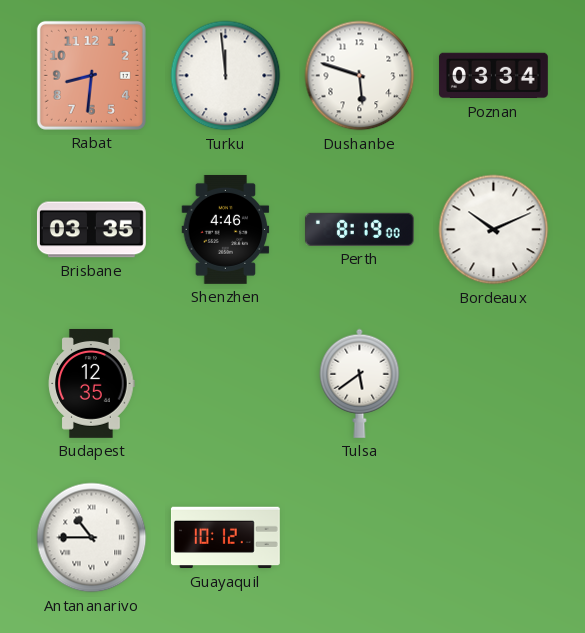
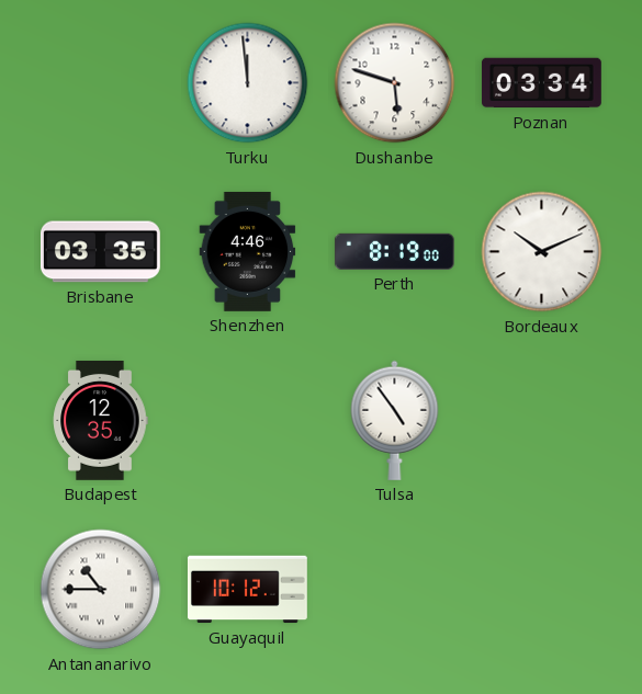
Rabat: 8:31 -> none
Tulsa: 5:39 -> 4:54
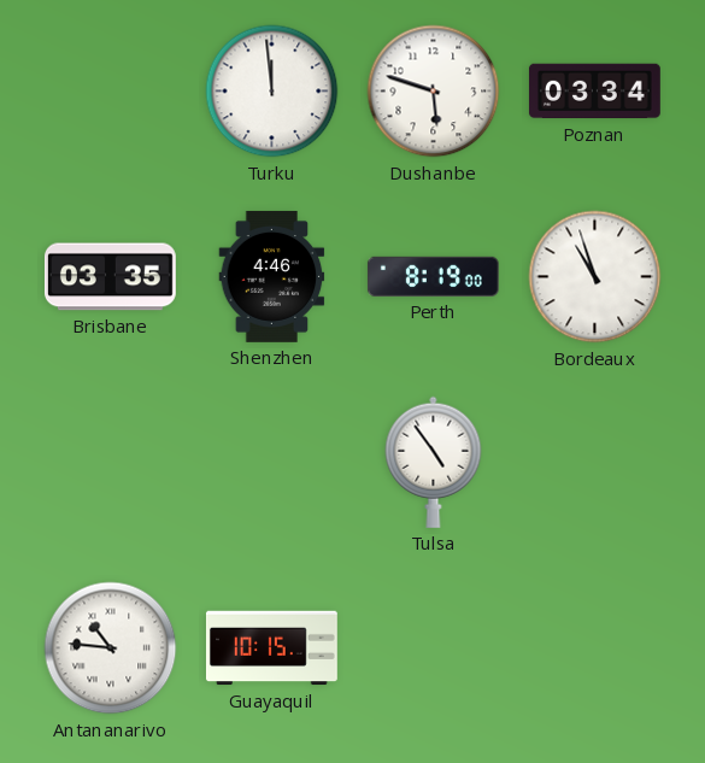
Bordeaux: 10:11 -> 10:57
Budapest: 12:35 -> none
Antananarivo: 10:45 -> 10:46
Guayaquil: 10:12 -> 10:15
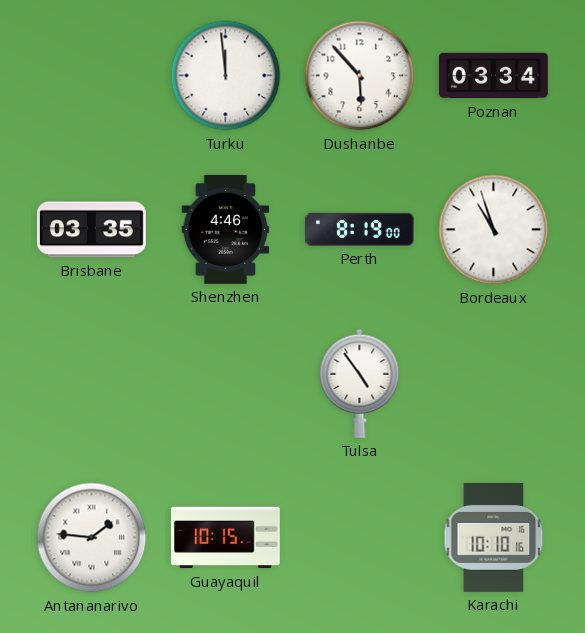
Dushanbe: 5:48 -> 5:53
Antananarivo: 10:46 -> 1:46
Karachi: none -> 10:10
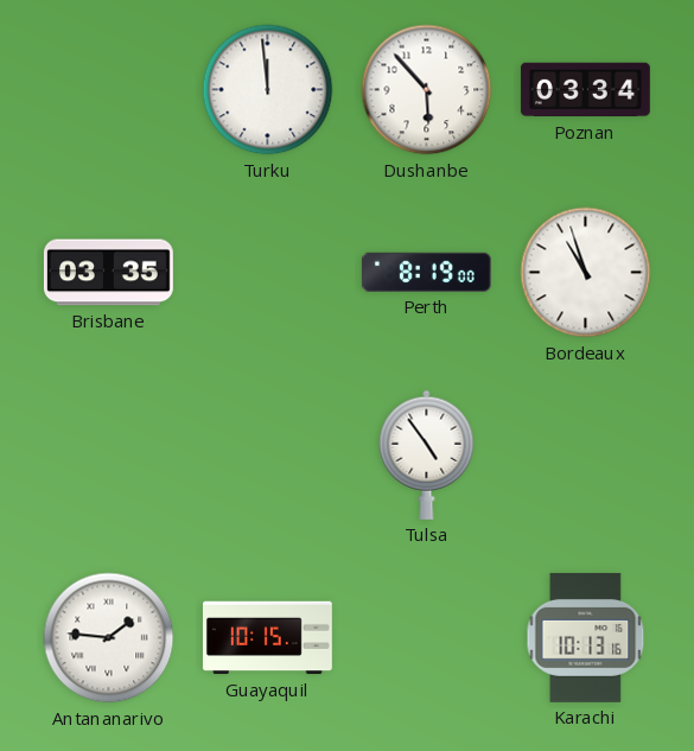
Shenzhen: 4:46 -> none
Karachi: 10:10 -> 10:13
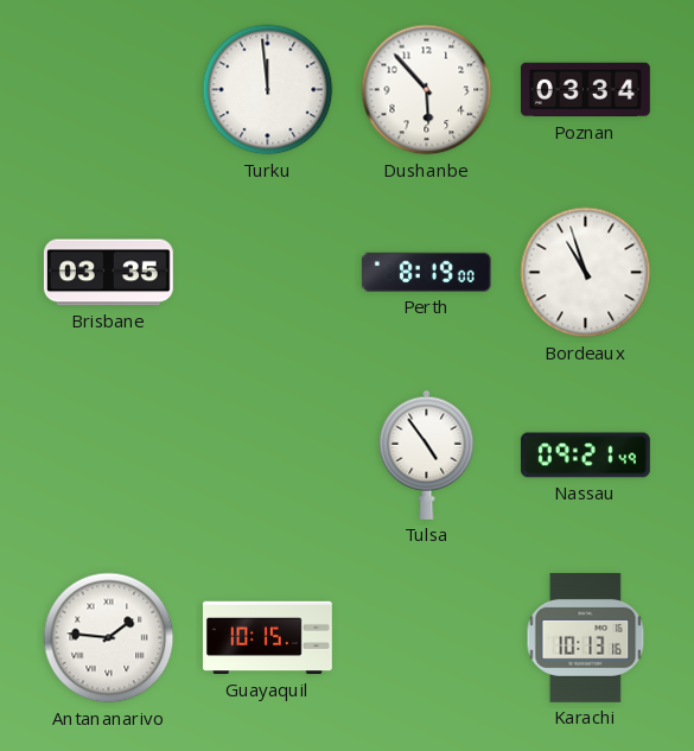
Nassau: none -> 09:21
